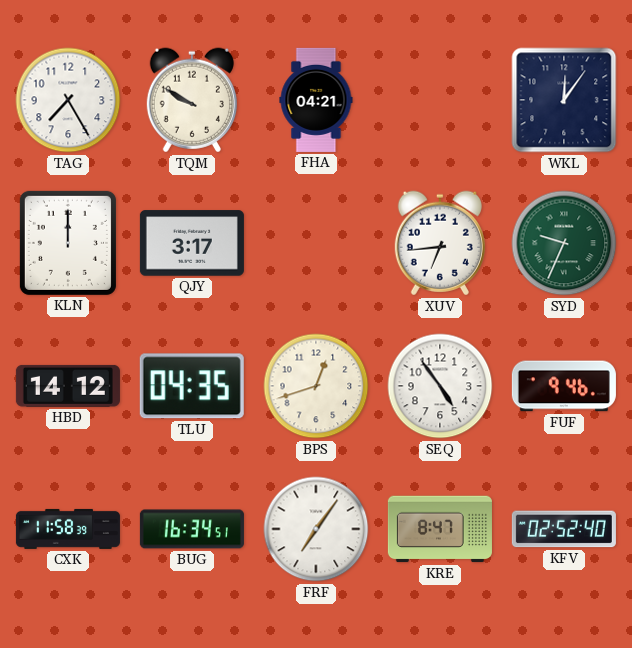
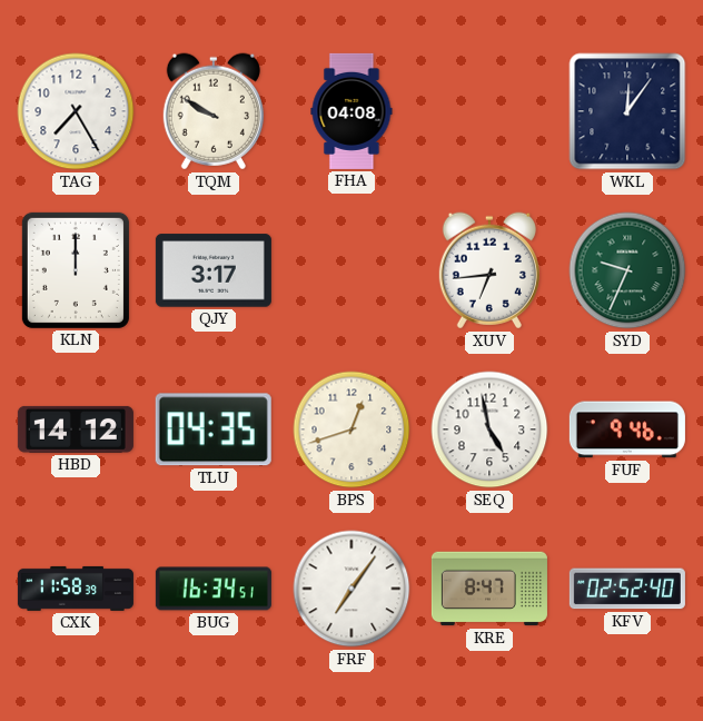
FHA: 04:21 -> 04:08
SEQ: 4:54 -> 4:58
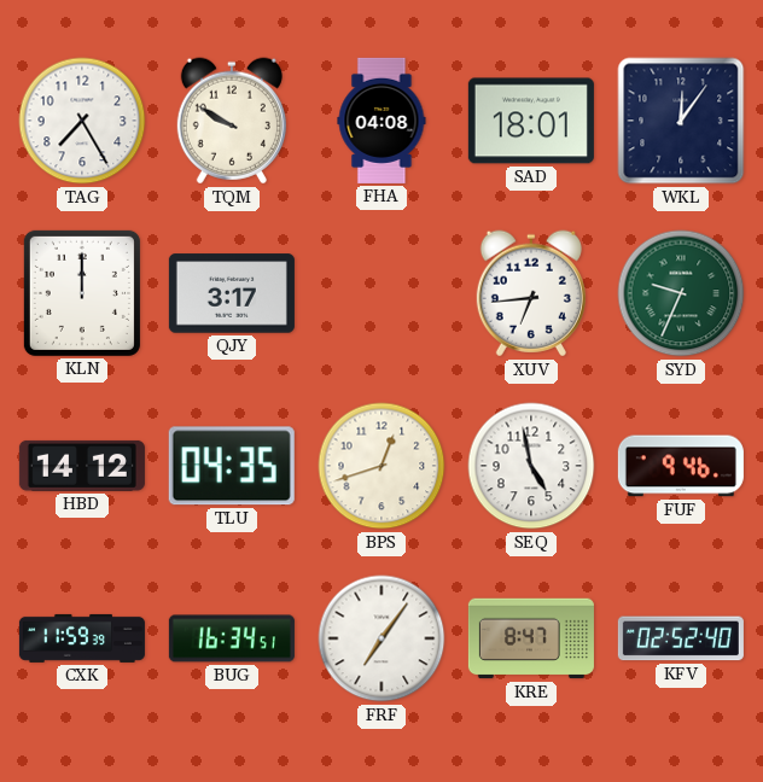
SAD: none -> 18:01
CXK: 11:58 -> 11:59
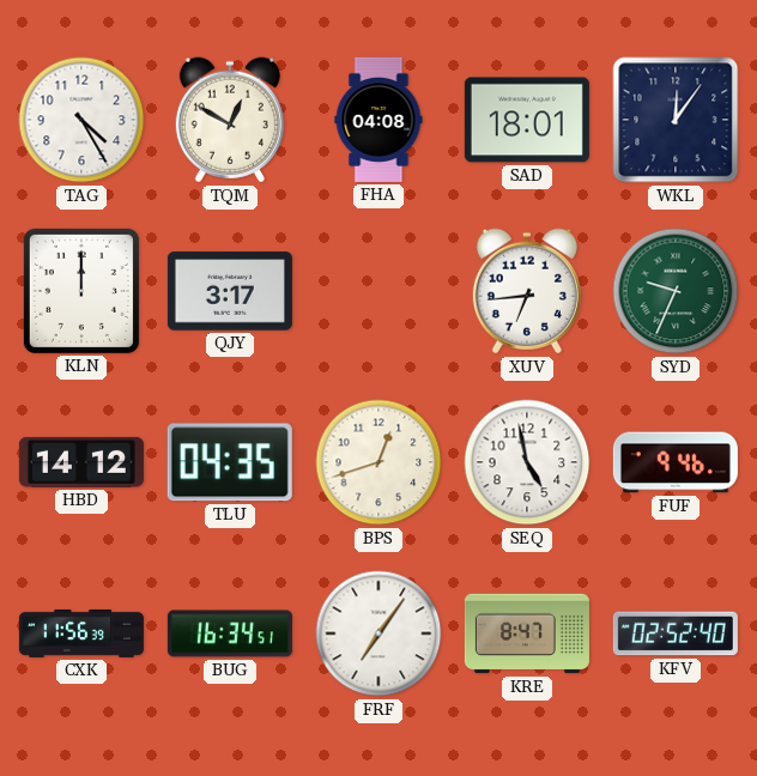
TAG: 7:25 -> 4:25
TQM: 9:50 -> 12:50
CXK: 11:59 -> 11:56
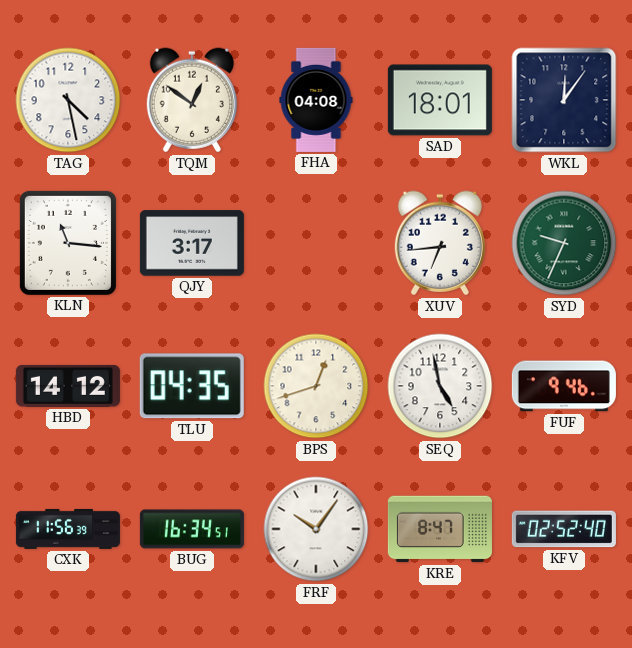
TAG: 4:25 -> 4:28
TQM: 12:50 -> 12:51
KLN: 12:00 -> 11:16
FRF: 7:06 -> 10:06
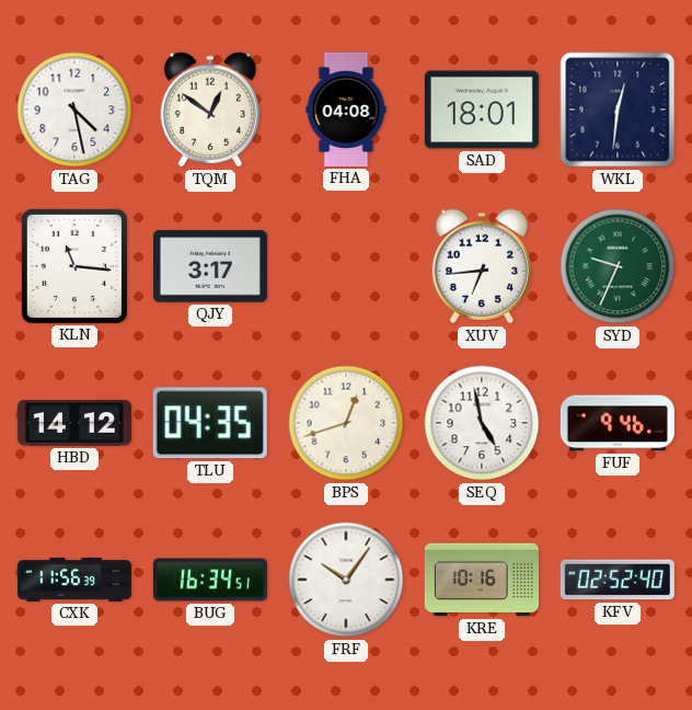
WKL: 12:06 -> 12:31
KRE: 8:47 -> 10:16
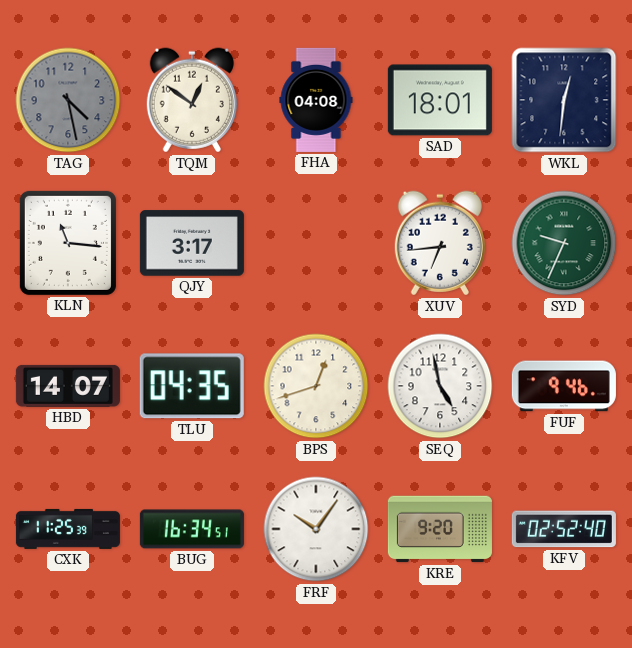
TAG dial: white -> grey
HBD: 14:12 -> 14:07
CXK: 11:56 -> 11:25
KRE: 10:16 -> 9:20
